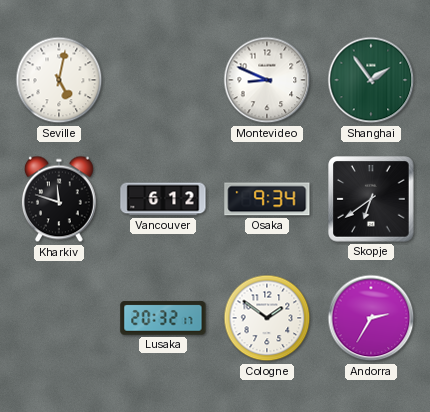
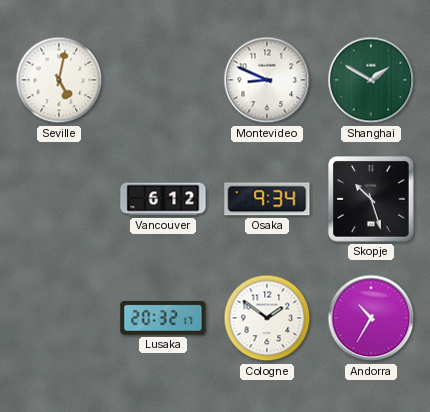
Shanghai: 1:54 -> 1:50
Kharkiv: 11:48 -> none
Skopje: 6:39 -> 10:27
Andorra: 2:35 -> 10:35
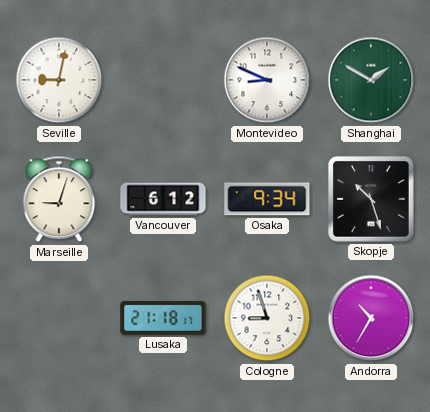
Seville: 5:02 -> 9:02
Marseille: none -> 9:03
Lusaka: 20:32 -> 21:18
Cologne: 1:51 -> 8:57
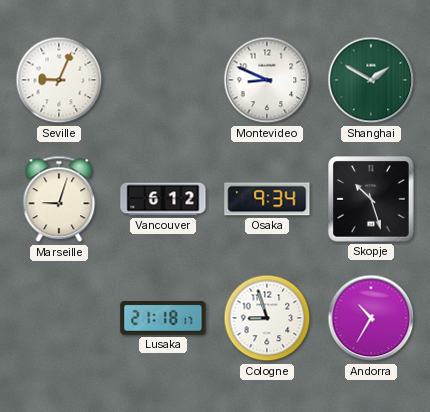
Seville: 9:02 -> 9:04
